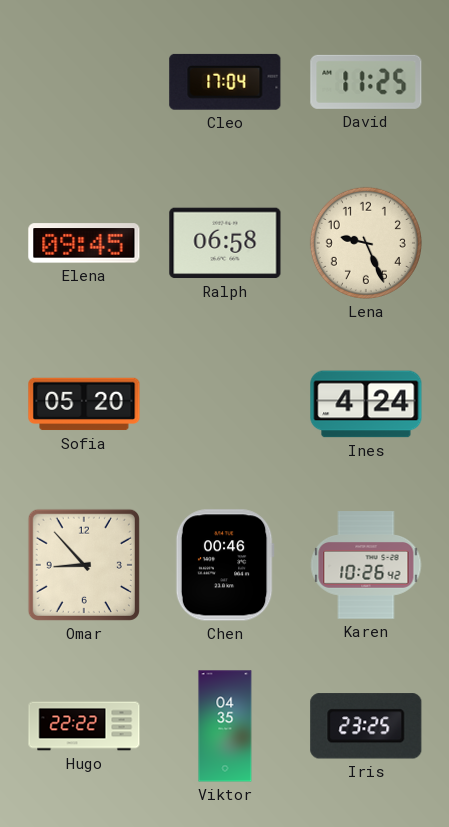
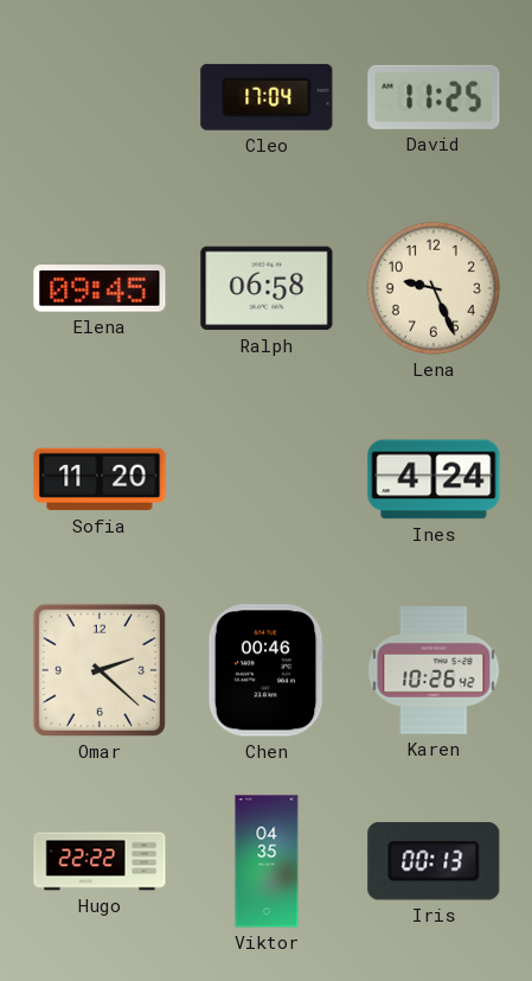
Sofia: 05:20 -> 11:20
Omar: 8:53 -> 2:22
Iris: 23:25 -> 00:13
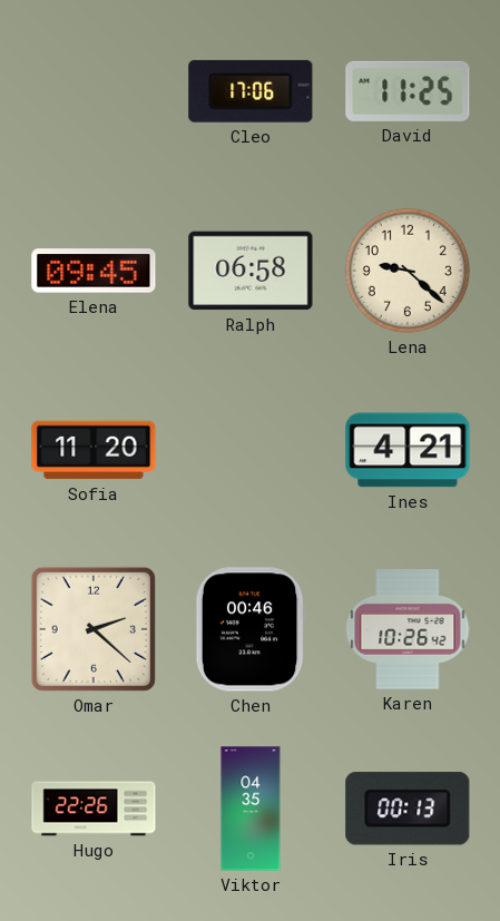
Cleo: 17:04 -> 17:06
Lena: 9:26 -> 9:22
Ines: 4:24 -> 4:21
Hugo: 22:22 -> 22:26
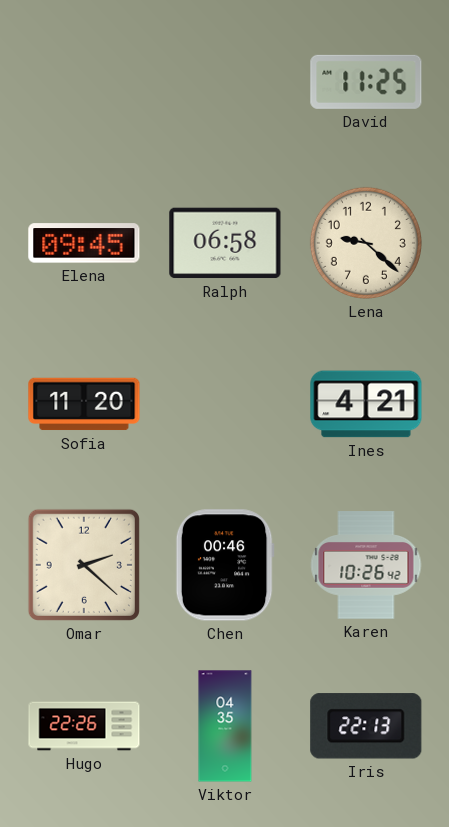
Cleo: 17:06 -> none
Iris: 00:13 -> 22:13
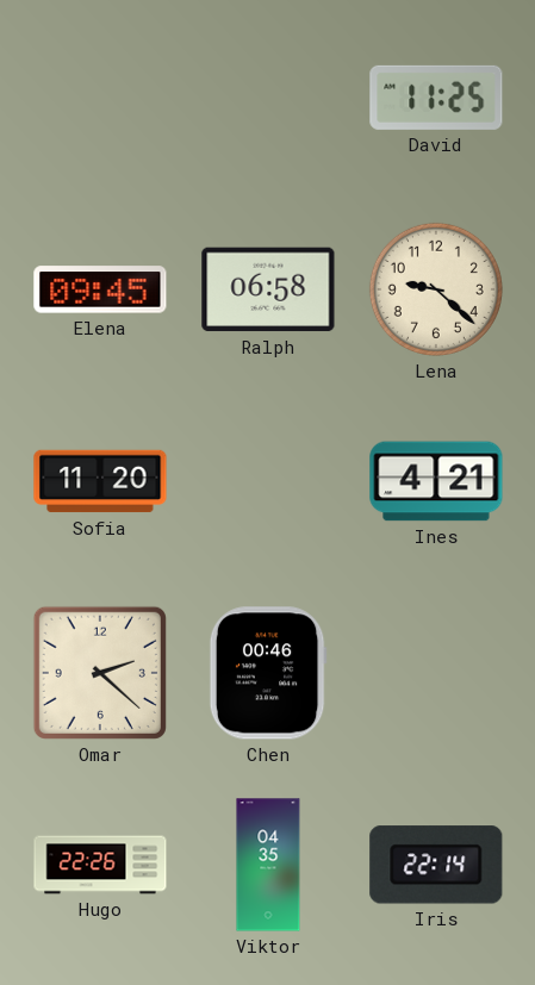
Karen: 10:26 -> none
Iris: 22:13 -> 22:14
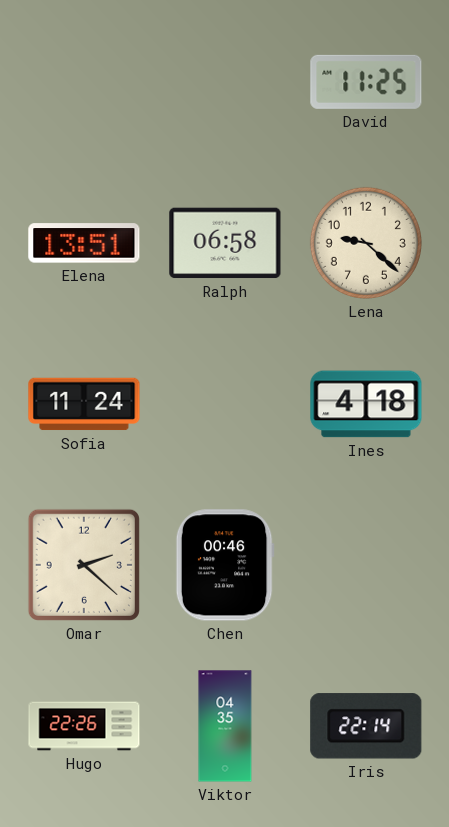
Elena: 09:45 -> 13:51
Sofia: 11:20 -> 11:24
Ines: 4:21 -> 4:18
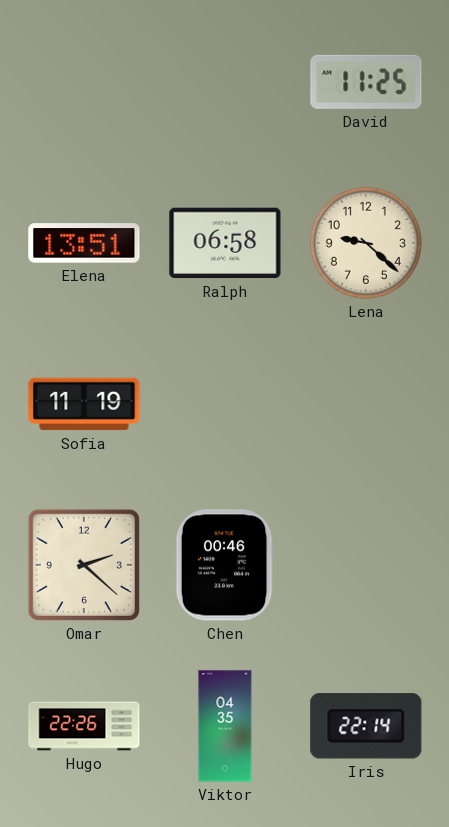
Sofia: 11:24 -> 11:19
Ines: 4:18 -> none
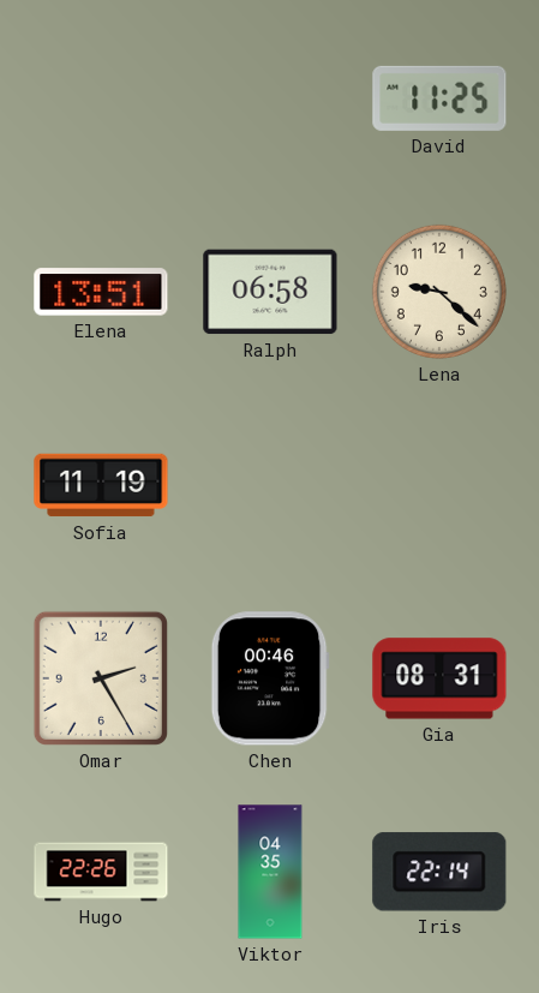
Omar: 2:22 -> 2:25
Gia: none -> 08:31
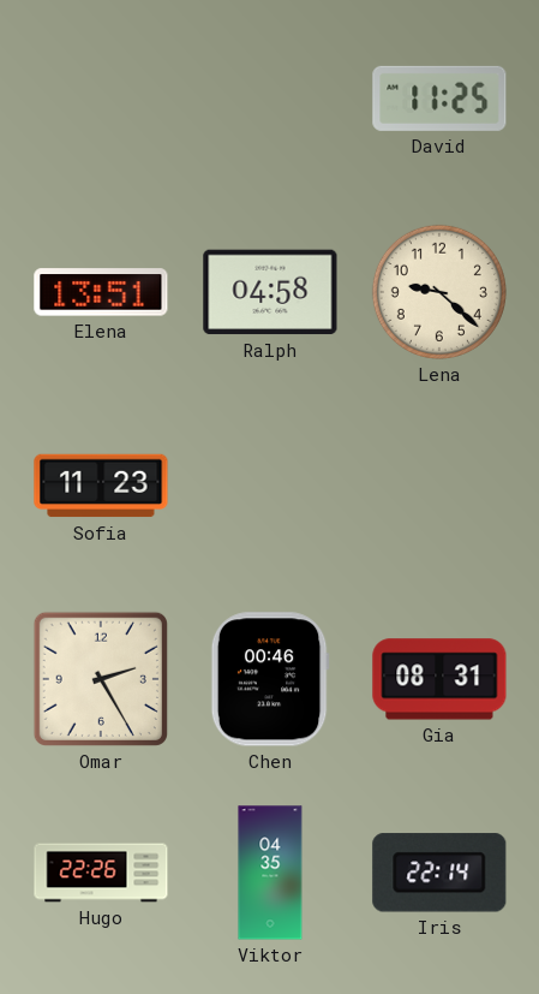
Ralph: 06:58 -> 04:58
Sofia: 11:19 -> 11:23
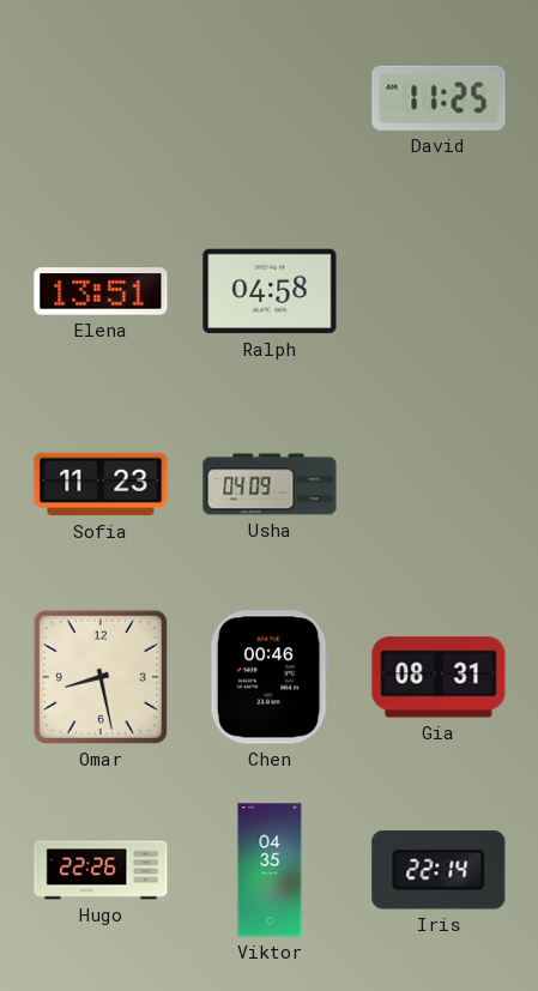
Lena: 9:22 -> none
Usha: none -> 04:09
Omar: 2:25 -> 8:28
